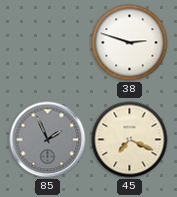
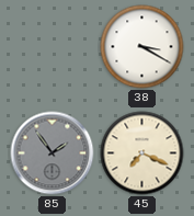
38: 2:48 -> 3:20
85: 1:56 -> 1:54
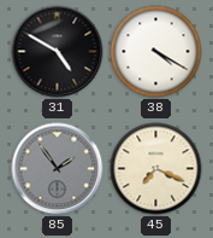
31: none -> 4:50
38: 3:20 -> 4:20
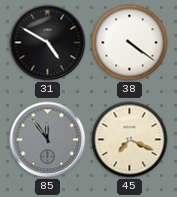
38: 4:20 -> 4:21
85: 1:54 -> 11:54
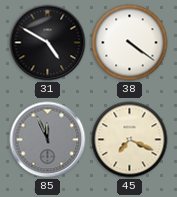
85: 11:54 -> 11:56
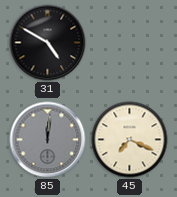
38: 4:21 -> none
85: 11:56 -> 12:01
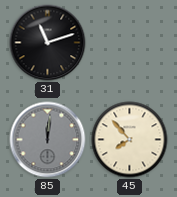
31: 4:50 -> 11:12
45: 7:19 -> 7:53
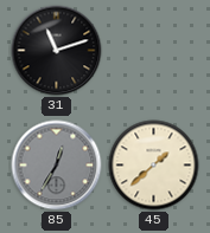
85: 12:01 -> 12:35
45: 7:53 -> 1:38
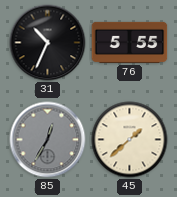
31: 11:12 -> 10:34
76: none -> 5:55
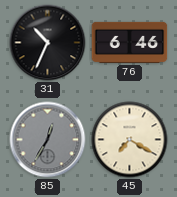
76: 5:55 -> 6:46
45: 1:38 -> 7:20
